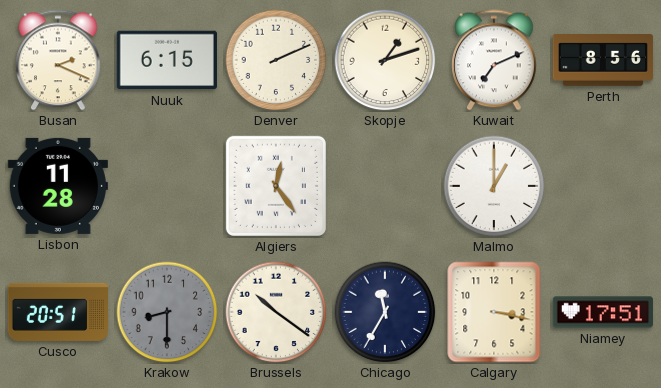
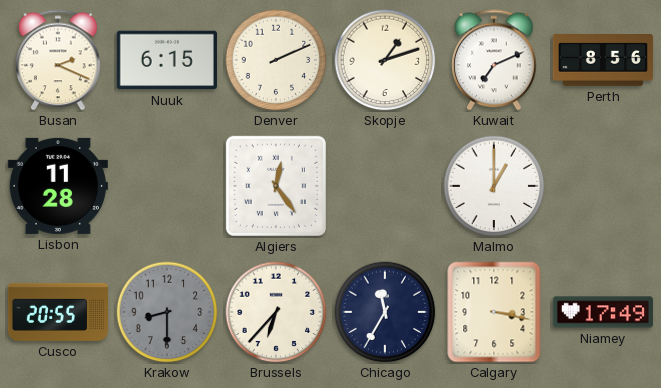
Cusco: 20:51 -> 20:55
Brussels: 10:21 -> 6:37
Niamey: 17:51 -> 17:49
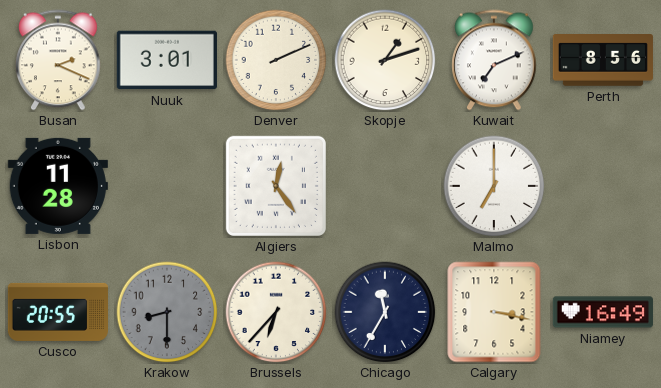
Nuuk: 6:15 -> 3:01
Malmo: 1:00 -> 7:00
Niamey: 17:49 -> 16:49
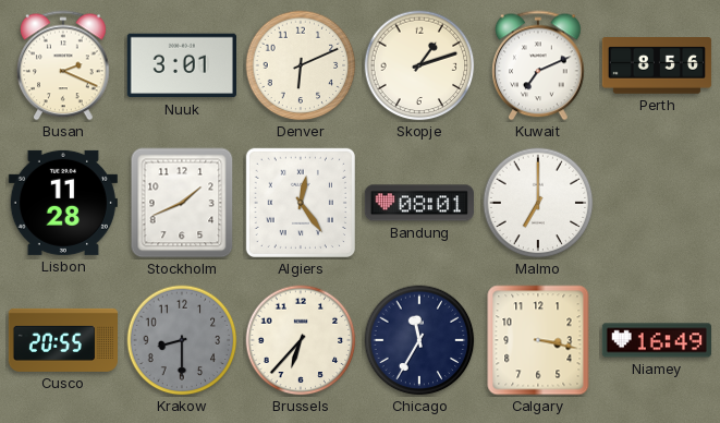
Denver: 2:11 -> 6:11
Stockholm: none -> 1:41
Bandung: none -> 08:01
